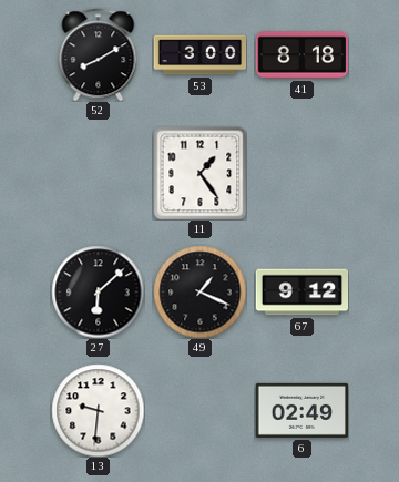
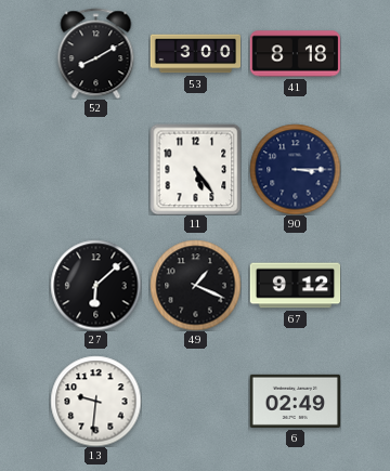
11: 1:24 -> 5:24
90: none -> 3:15
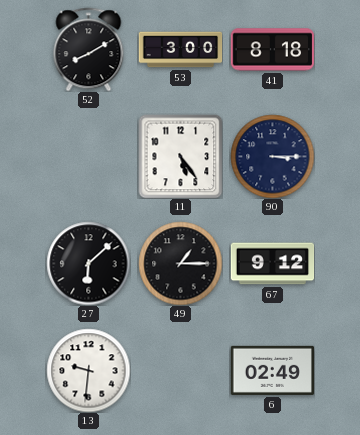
49: 1:19 -> 1:15
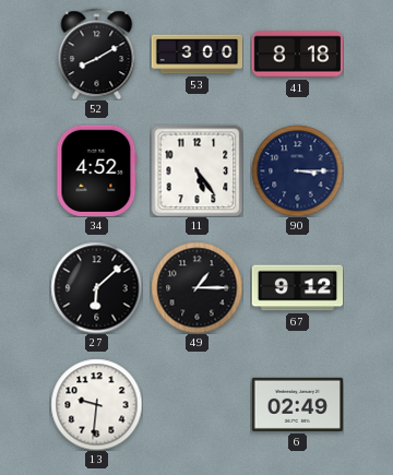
34: none -> 4:52
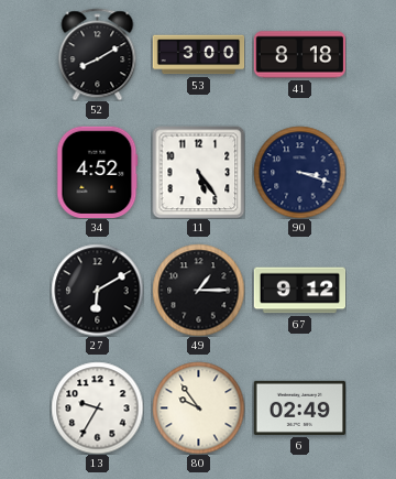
90: 3:15 -> 3:18
27: 6:08 -> 6:10
13: 9:31 -> 9:35
80: none -> 9:54
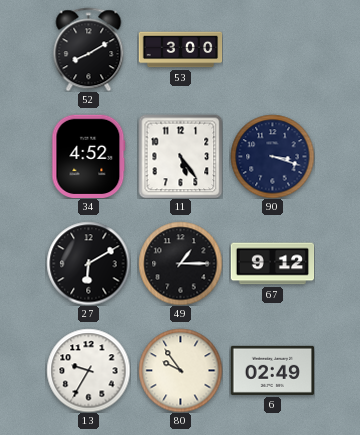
41: 8:18 -> none
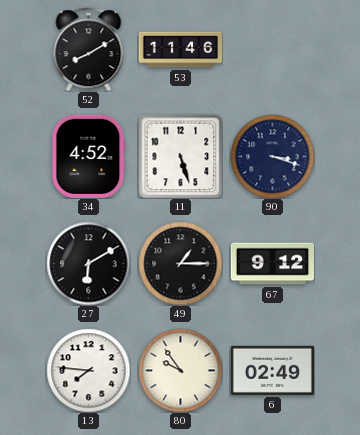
53: 3:00 -> 11:46
11: 5:24 -> 5:27
13: 9:35 -> 7:46
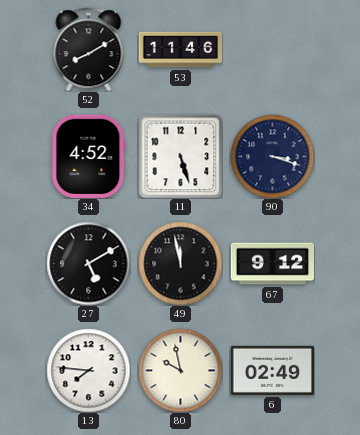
27: 6:10 -> 5:10
49: 1:15 -> 11:58
80: 9:54 -> 9:58
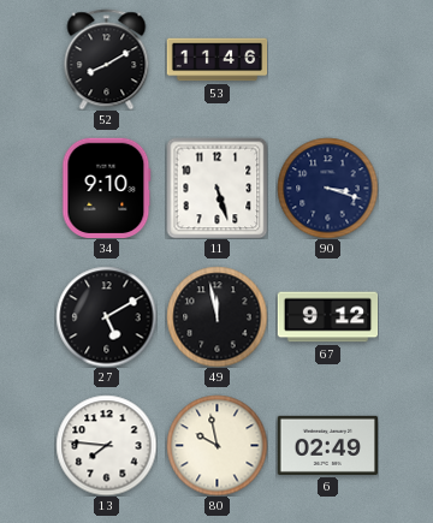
34: 4:52 -> 9:10
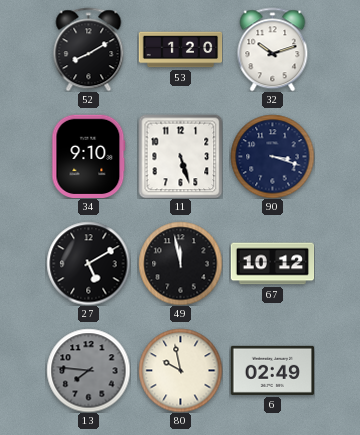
53: 11:46 -> 1:20
32: none -> 10:12
67: 9:12 -> 10:12
13 dial: white -> grey
